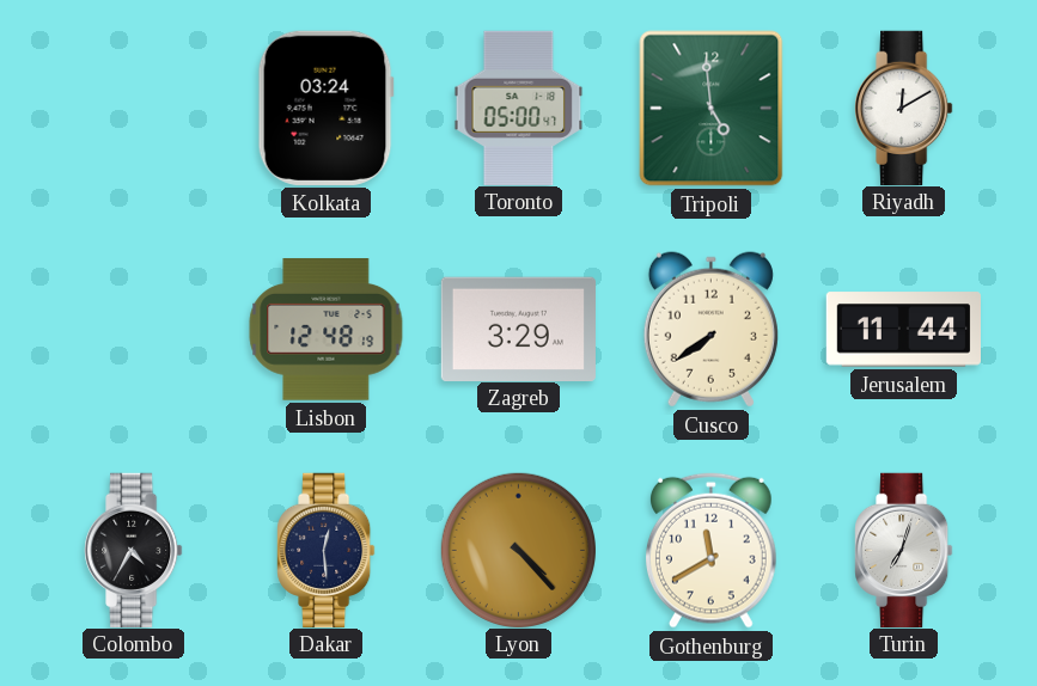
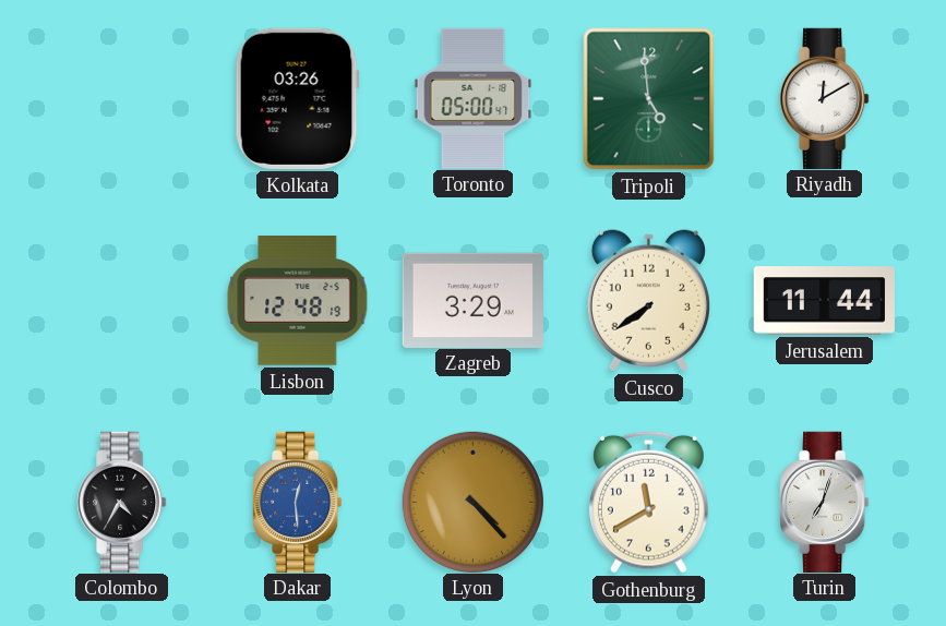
Kolkata: 03:24 -> 03:26
Dakar dial: navy -> blue
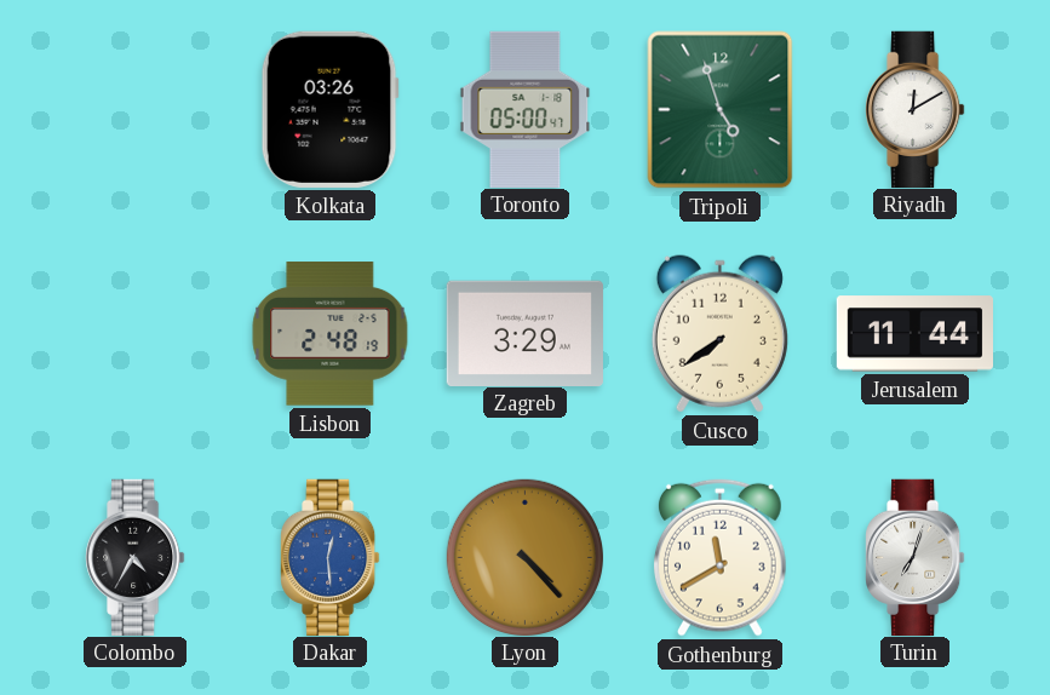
Tripoli: 4:59 -> 4:57
Lisbon: 12:48 -> 2:48
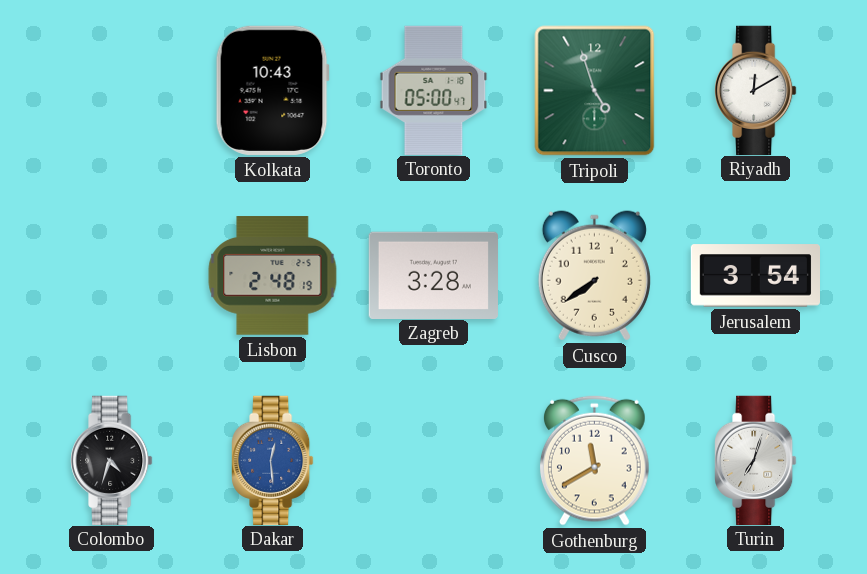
Kolkata: 03:26 -> 10:43
Zagreb: 3:29 -> 3:28
Jerusalem: 11:44 -> 3:54
Colombo: 4:35 -> 4:33
Lyon: 4:23 -> none
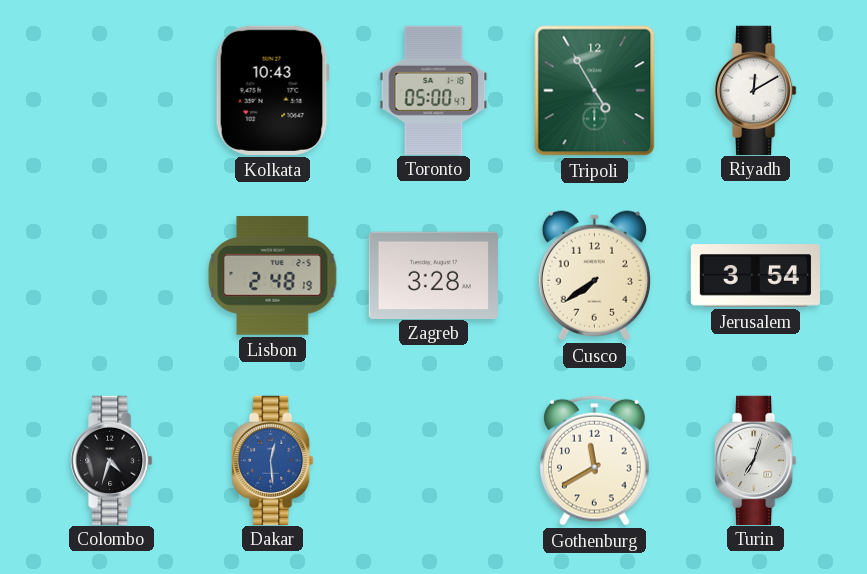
Tripoli: 4:57 -> 4:55
